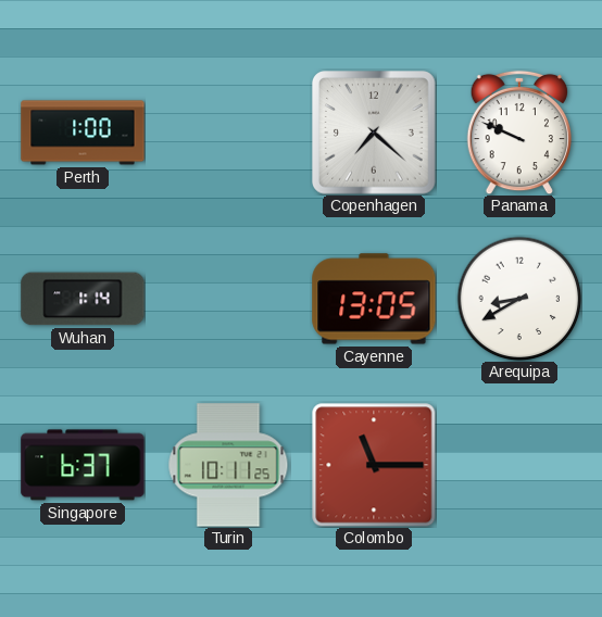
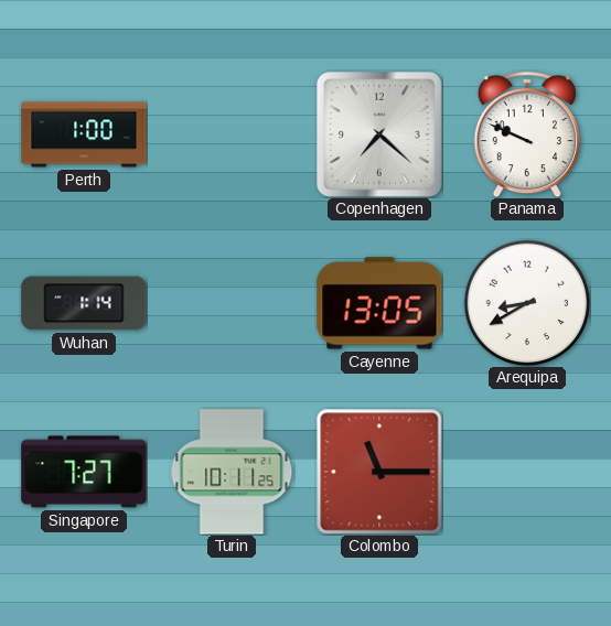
Singapore: 6:37 -> 7:27
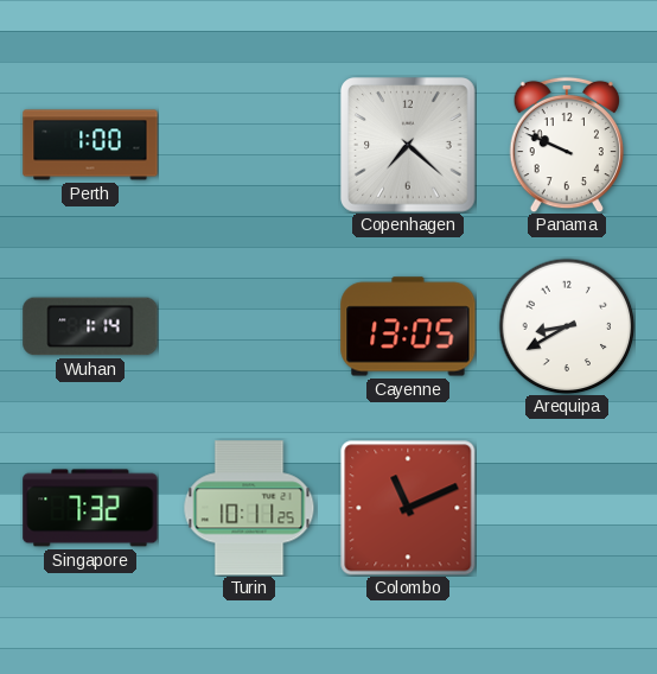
Singapore: 7:27 -> 7:32
Colombo: 11:15 -> 11:11
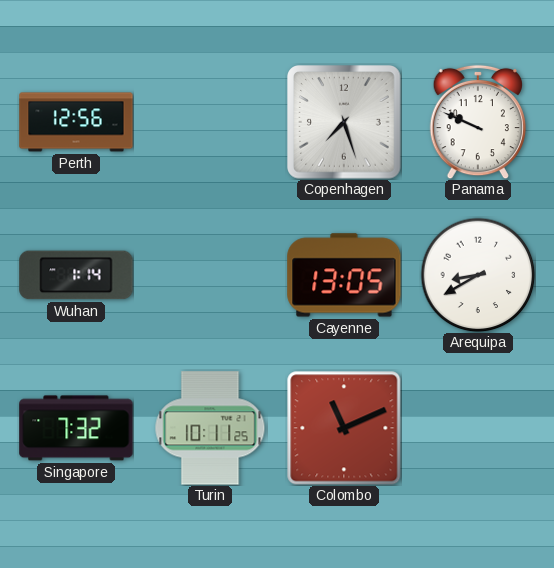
Perth: 1:00 -> 12:56
Copenhagen: 7:22 -> 7:27
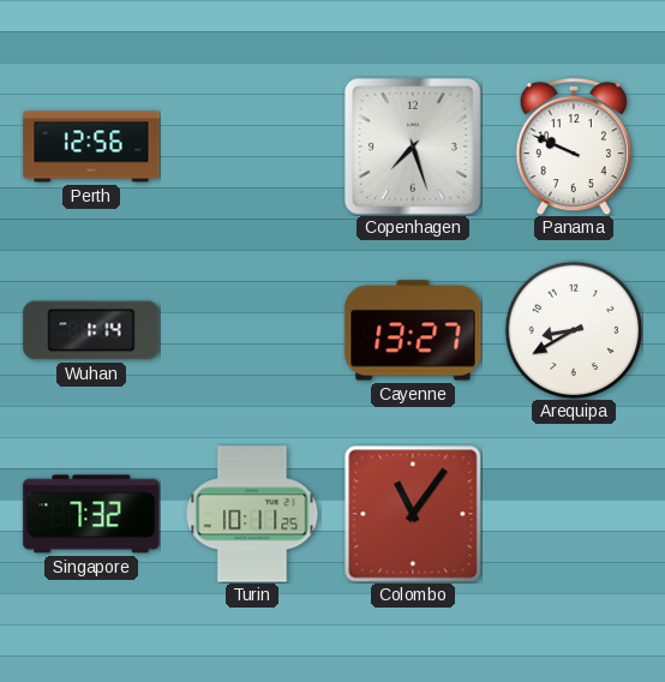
Cayenne: 13:05 -> 13:27
Colombo: 11:11 -> 11:06
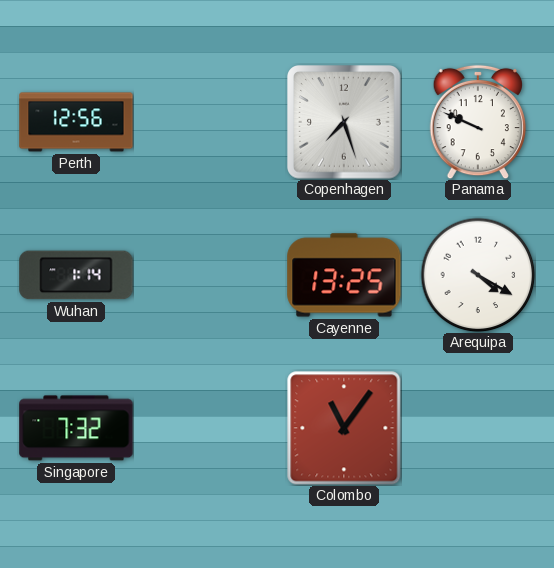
Cayenne: 13:27 -> 13:25
Arequipa: 8:40 -> 4:20
Turin: 10:11 -> none
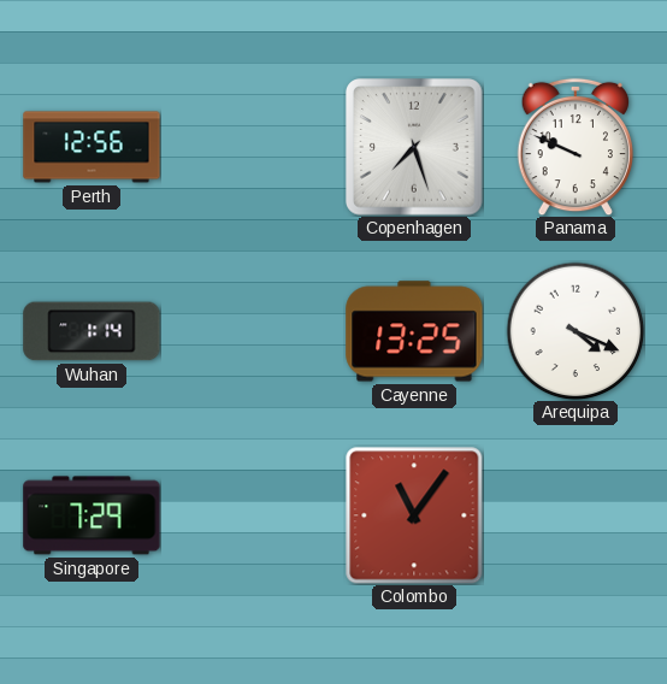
Arequipa: 4:20 -> 4:19
Singapore: 7:32 -> 7:29
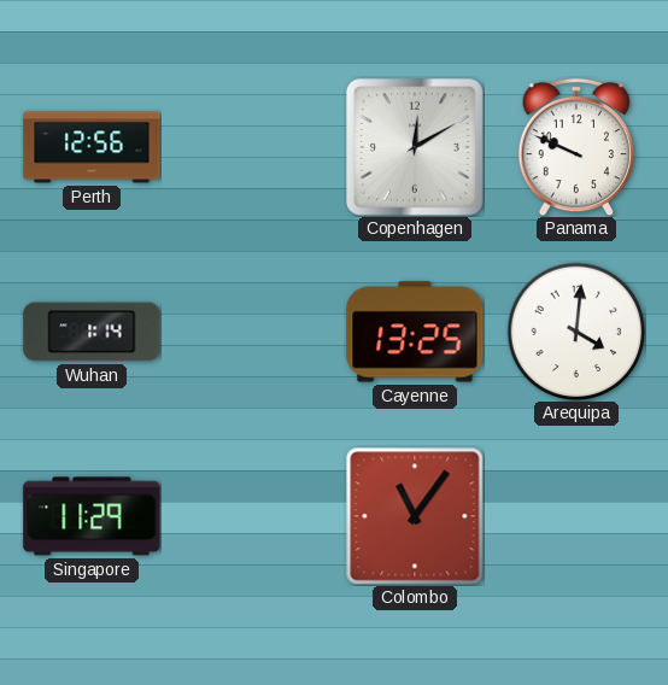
Copenhagen: 7:27 -> 12:10
Arequipa: 4:19 -> 4:01
Singapore: 7:29 -> 11:29
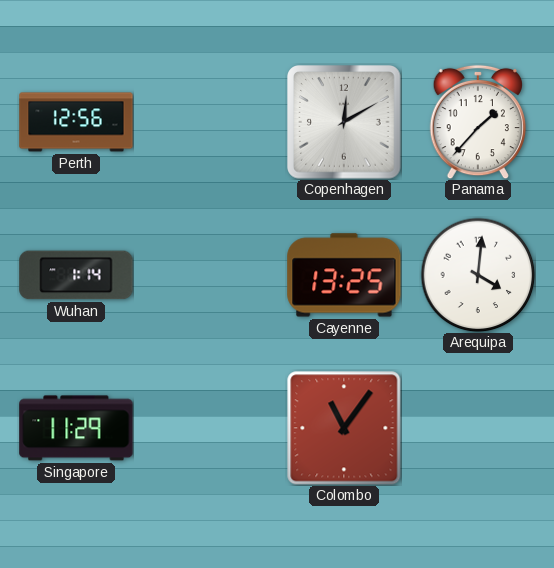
Panama: 9:49 -> 1:37
